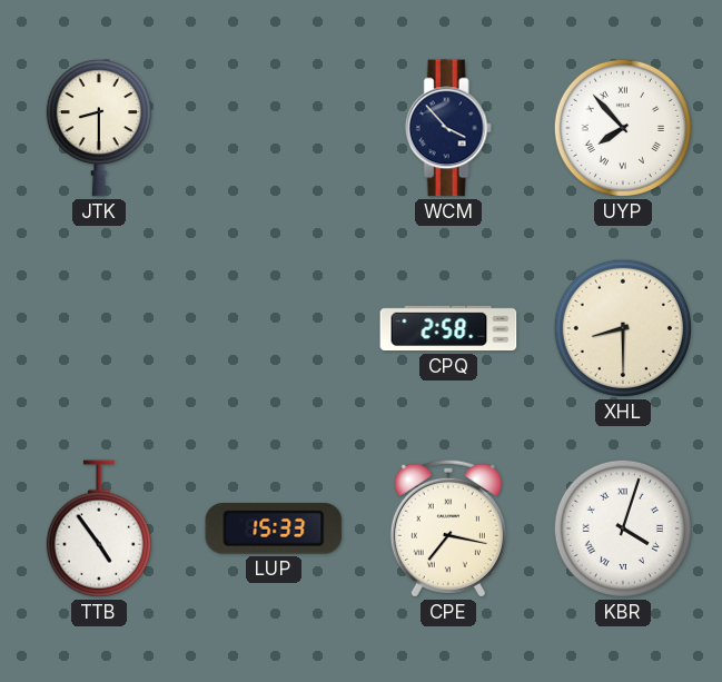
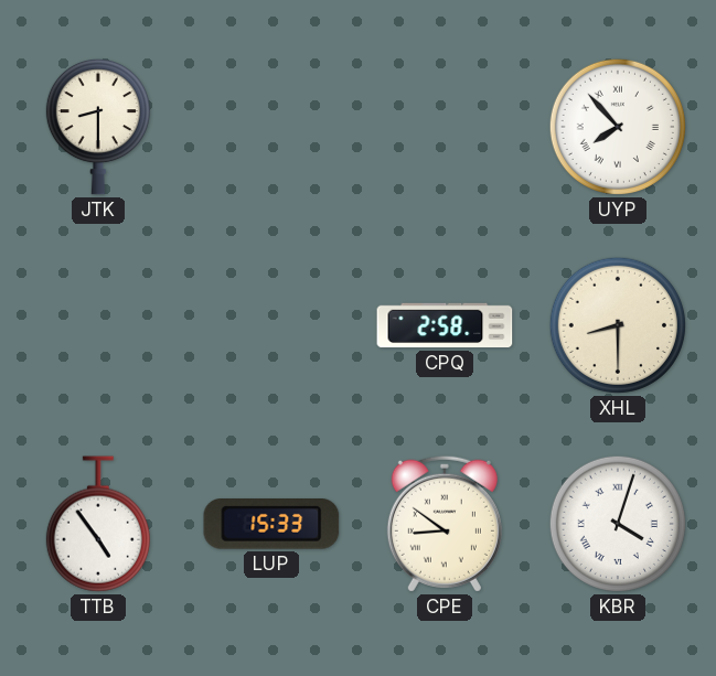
WCM: 3:53 -> none
CPE: 7:17 -> 8:51
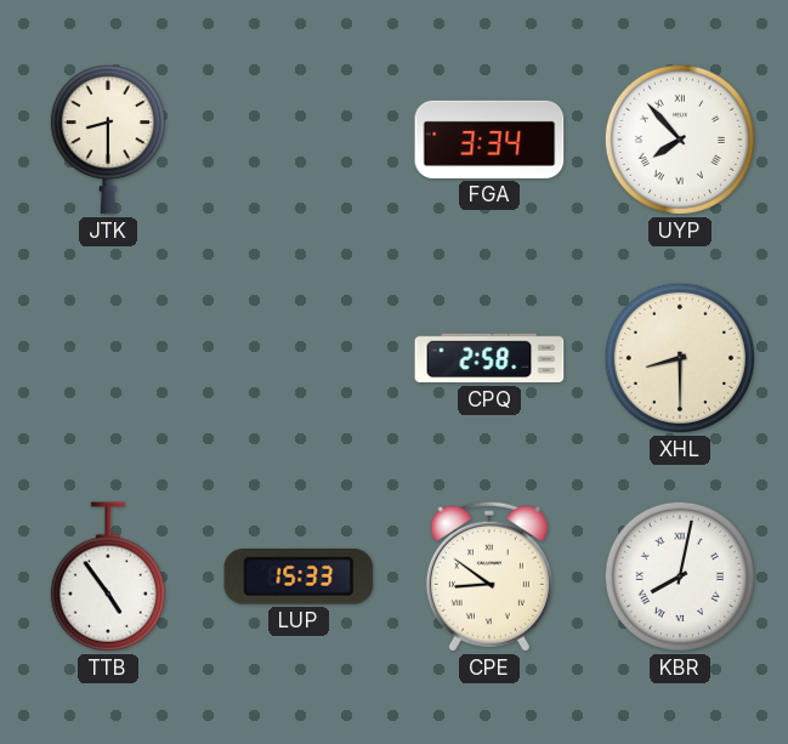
FGA: none -> 3:34
KBR: 4:03 -> 8:02
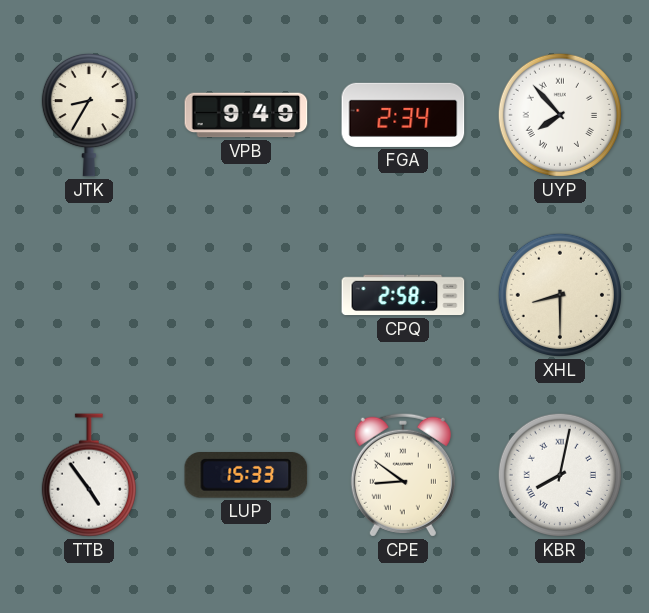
JTK: 8:30 -> 8:35
VPB: none -> 9:49
FGA: 3:34 -> 2:34
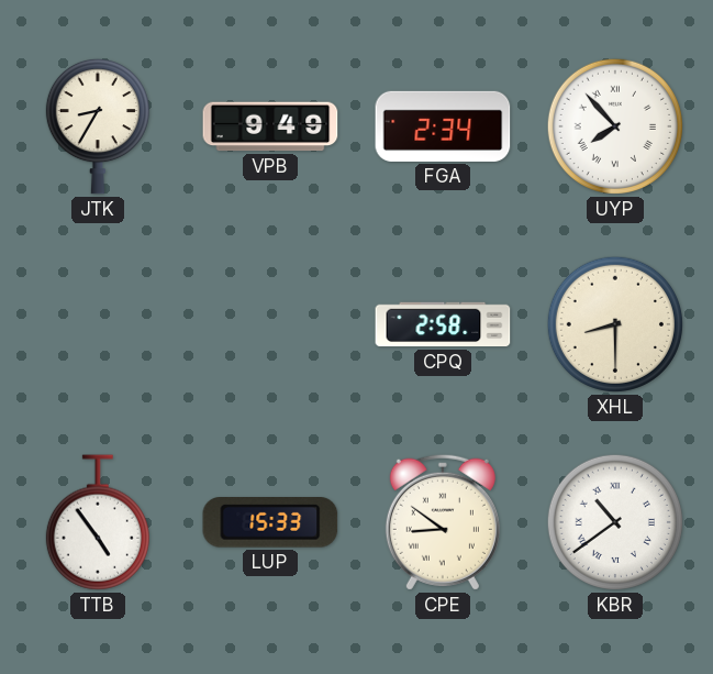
KBR: 8:02 -> 10:39
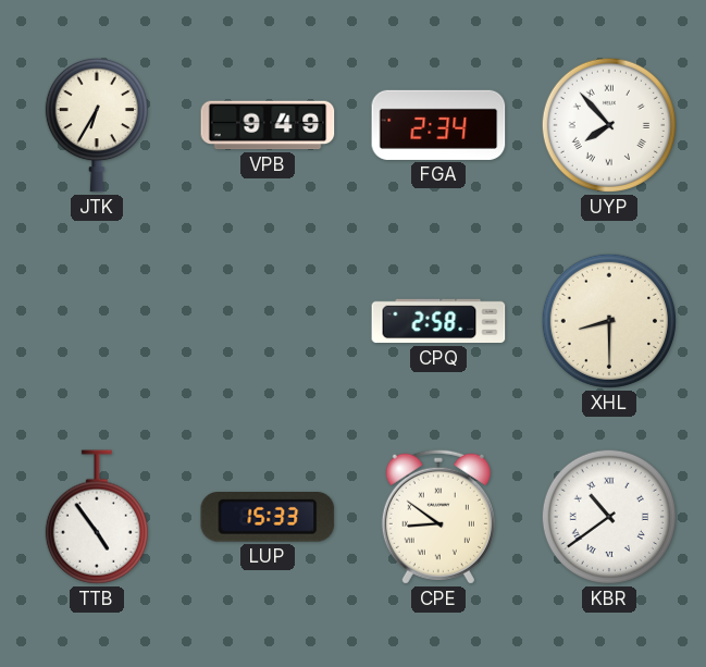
JTK: 8:35 -> 6:35
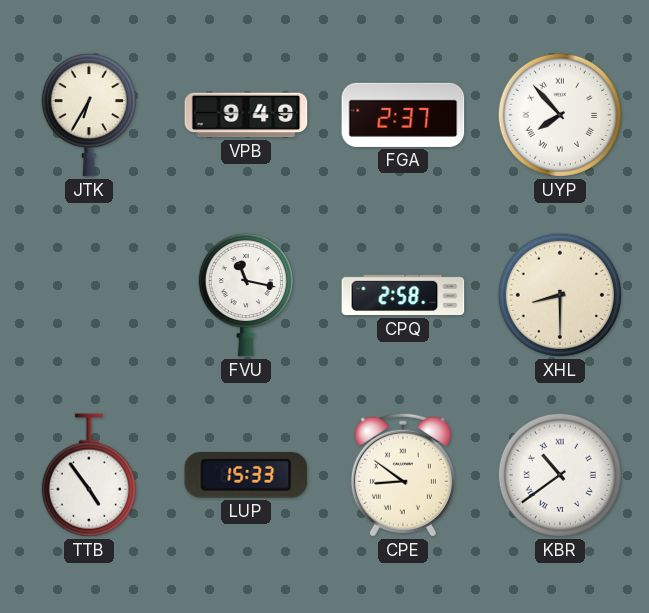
FGA: 2:34 -> 2:37
FVU: none -> 11:17
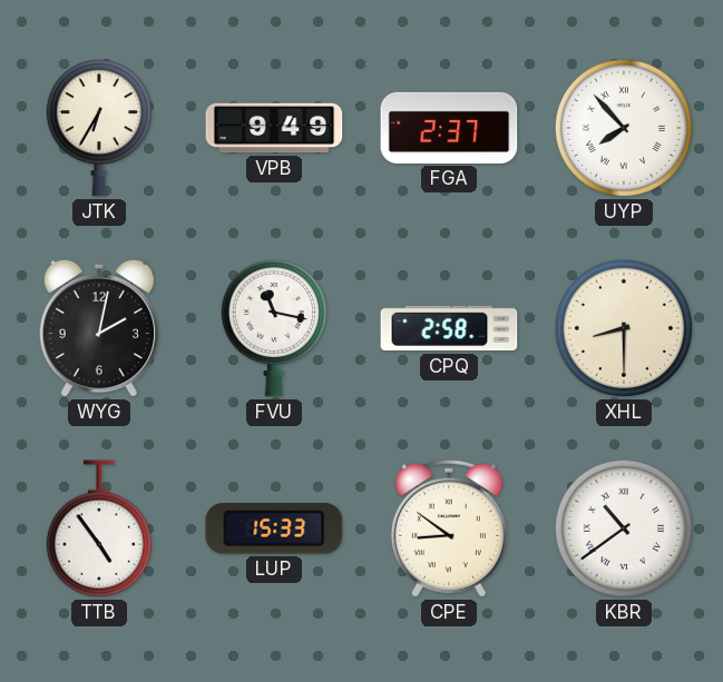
WYG: none -> 2:02
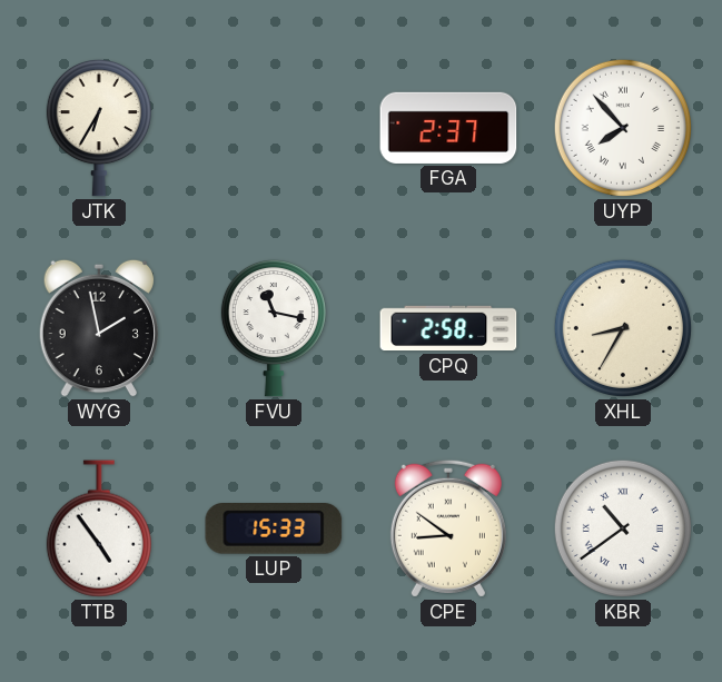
VPB: 9:49 -> none
WYG: 2:02 -> 1:58
XHL: 8:30 -> 8:35
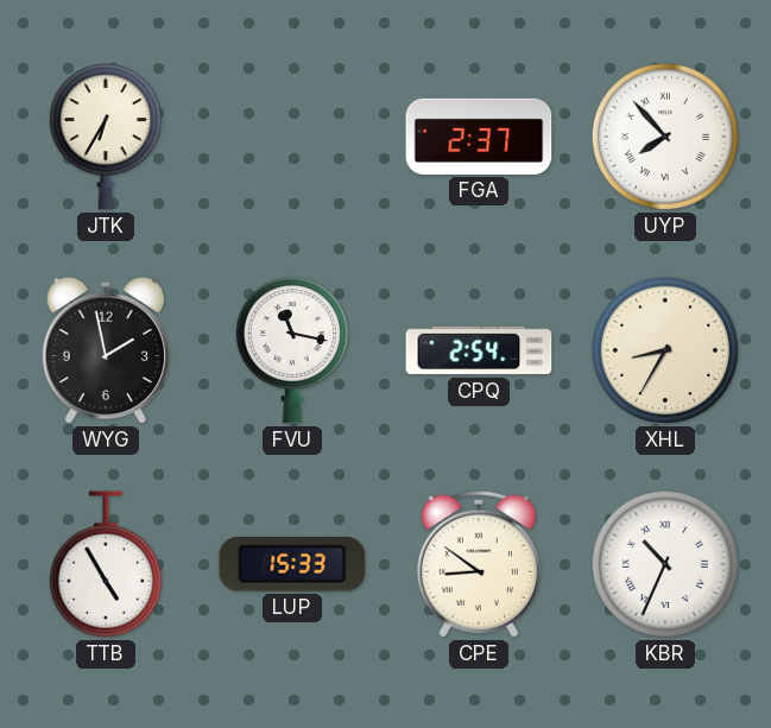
CPQ: 2:58 -> 2:54
TTB: 4:54 -> 4:55
KBR: 10:39 -> 10:34
